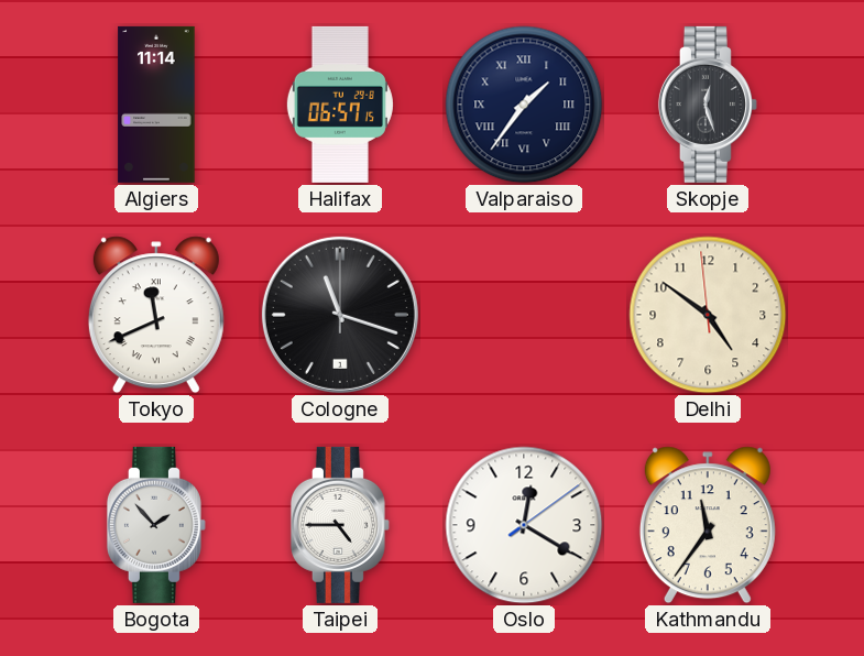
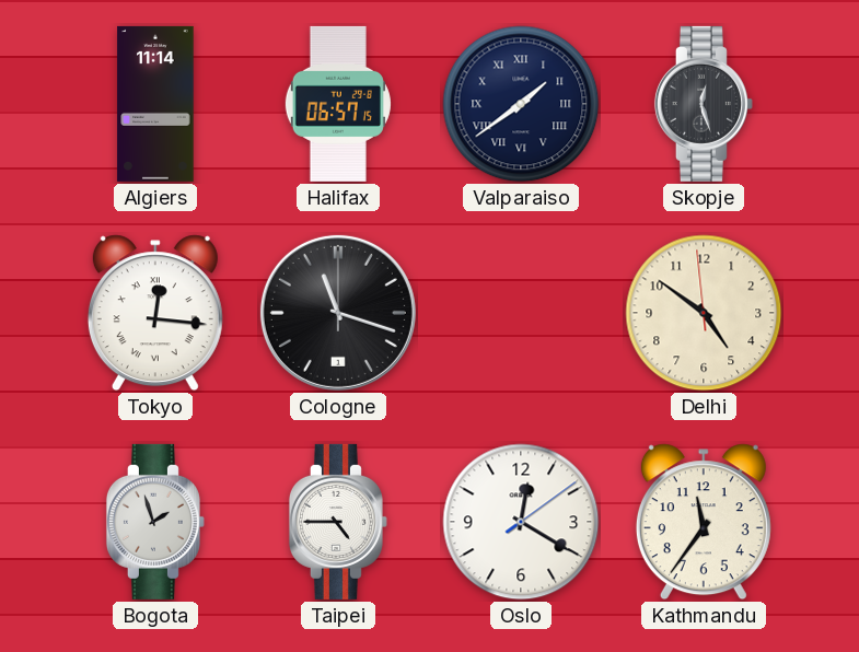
Valparaiso: 1:36 -> 1:39
Tokyo: 11:41 -> 12:16
Bogota: 1:53 -> 1:57
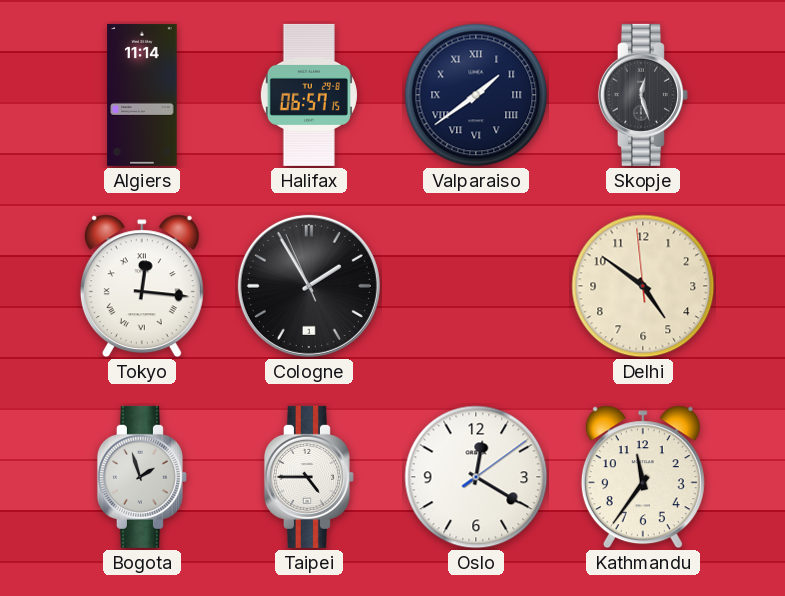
Cologne: 11:18 -> 1:54
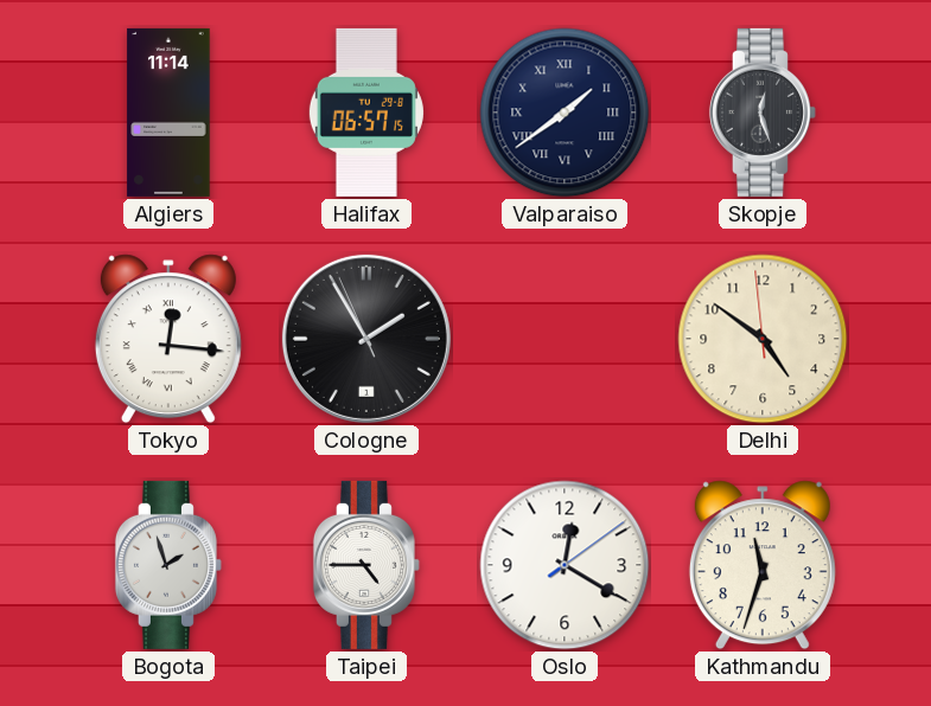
Kathmandu: 11:36 -> 11:33
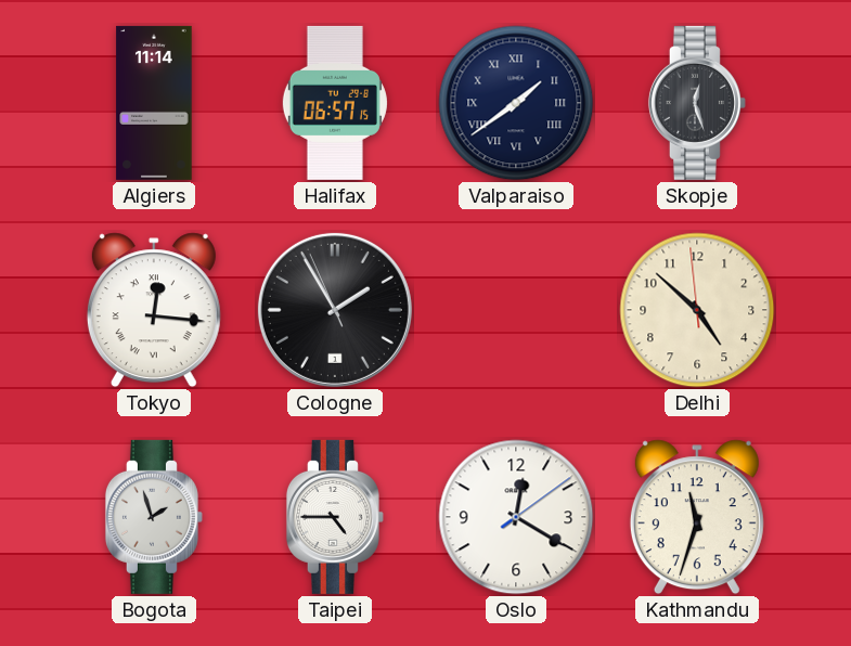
Delhi: 4:50 -> 4:51
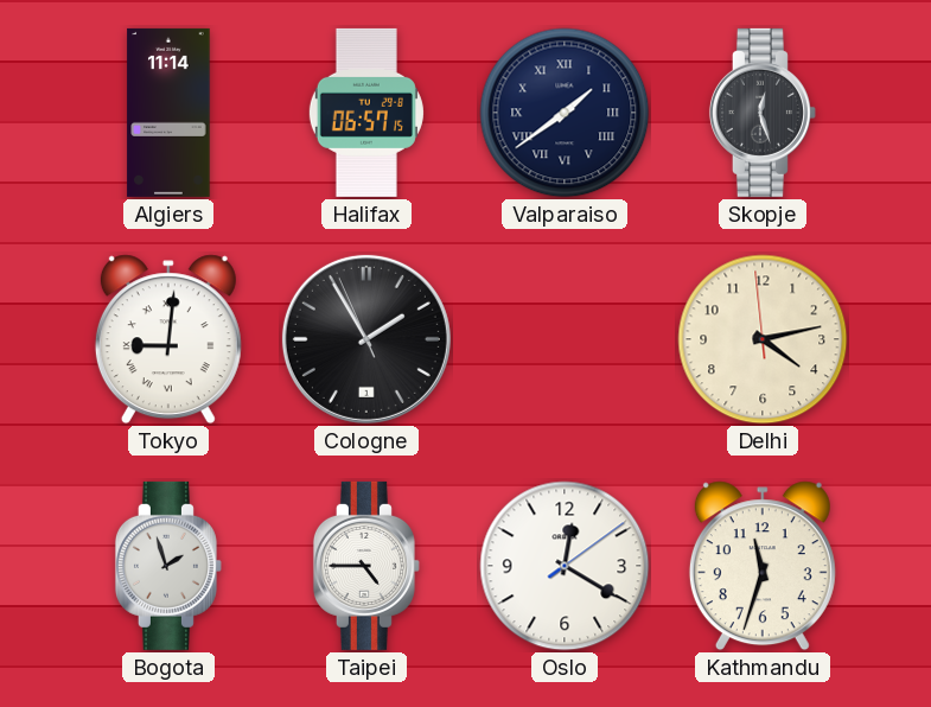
Tokyo: 12:16 -> 9:01
Delhi: 4:51 -> 4:12
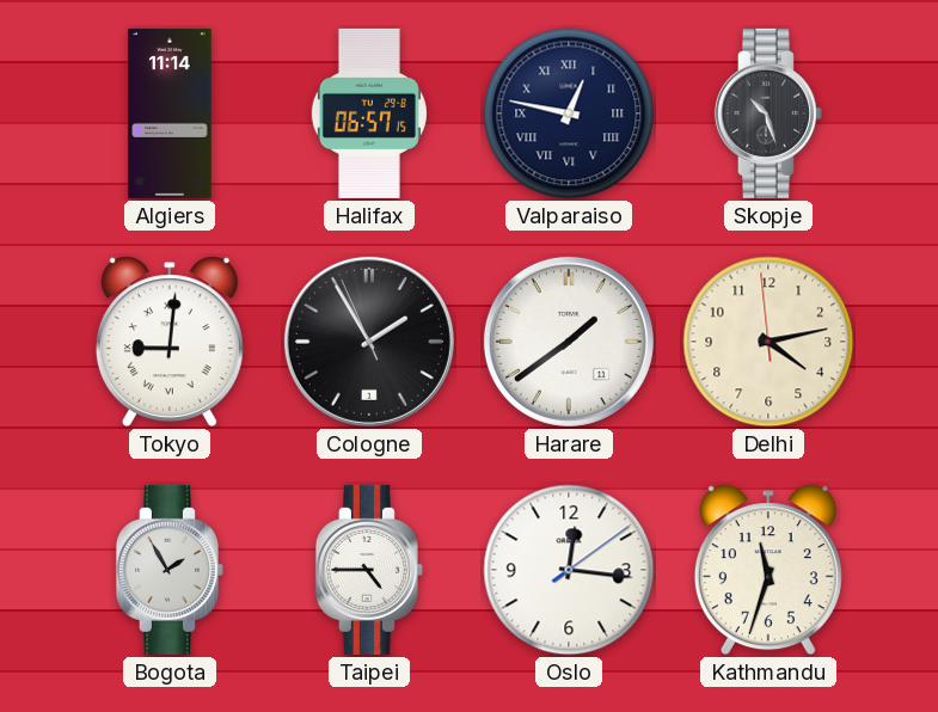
Valparaiso: 1:39 -> 12:47
Skopje: 12:27 -> 10:27
Harare: none -> 1:39
Bogota: 1:57 -> 1:55
Oslo: 12:20 -> 12:16
